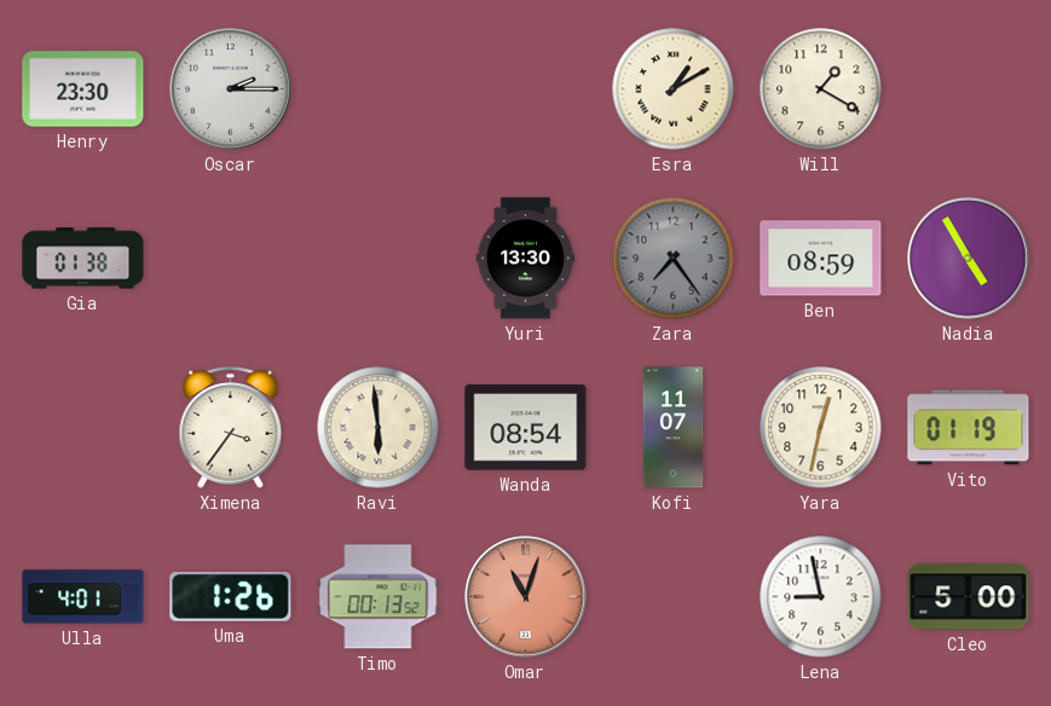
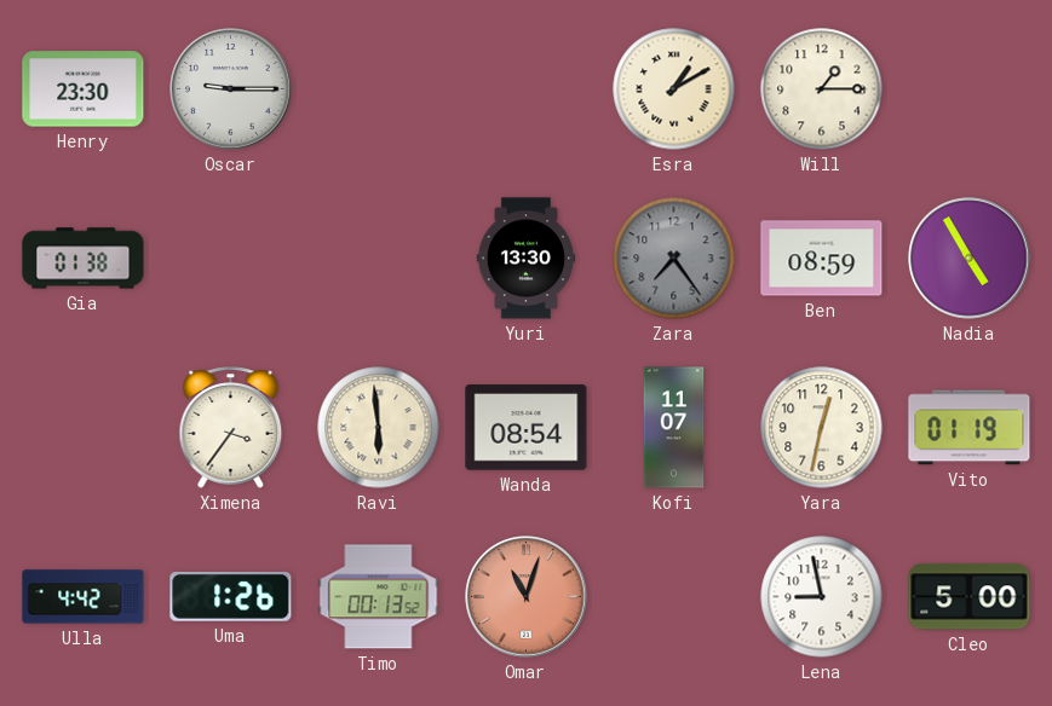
Oscar: 2:15 -> 9:15
Will: 1:20 -> 1:15
Ulla: 4:01 -> 4:42
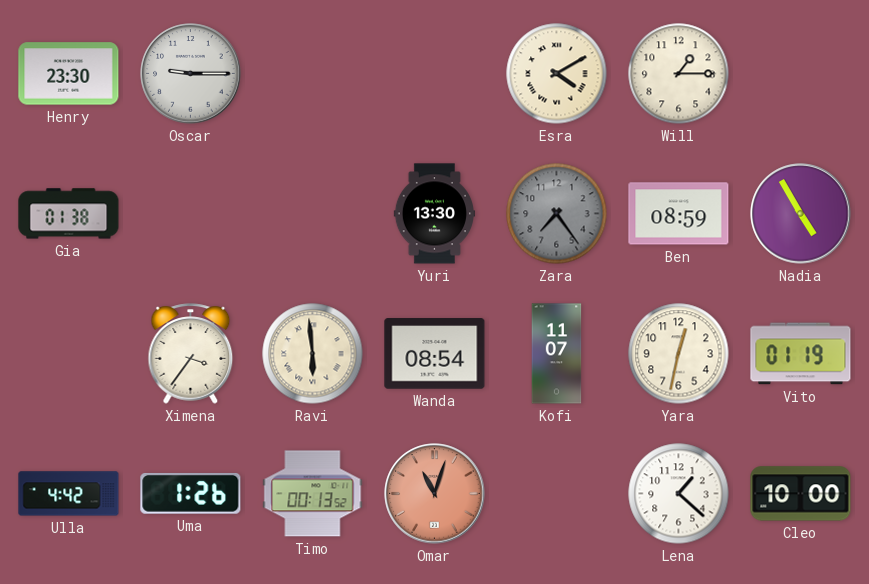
Esra: 1:10 -> 4:10
Lena: 8:58 -> 1:22
Cleo: 5:00 -> 10:00
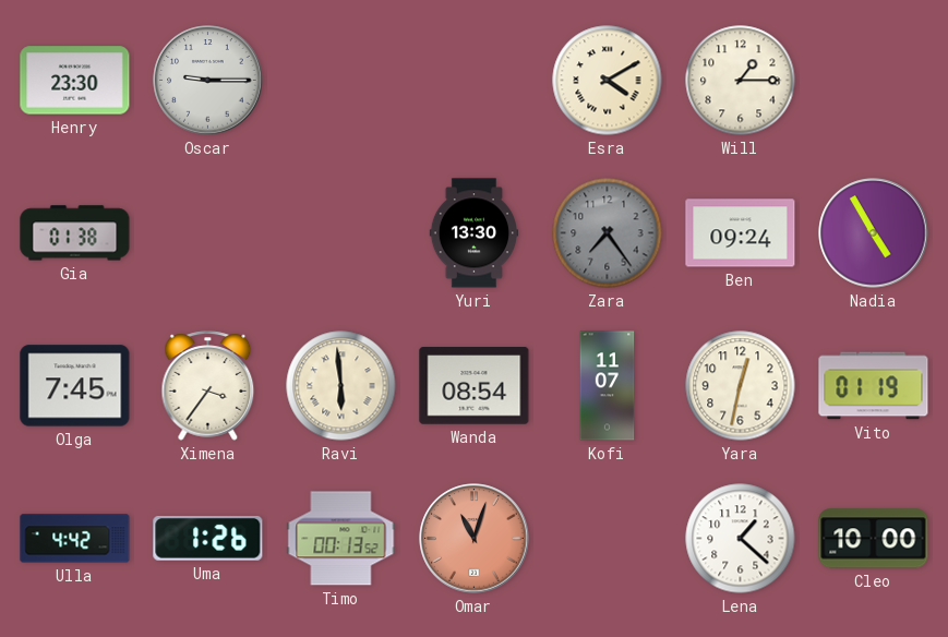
Ben: 08:59 -> 09:24
Olga: none -> 7:45
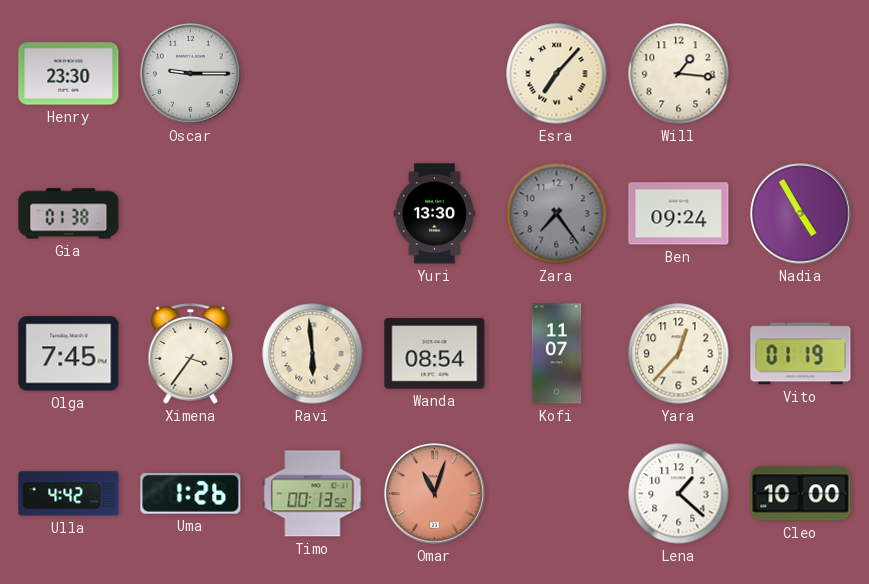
Esra: 4:10 -> 7:07
Will: 1:15 -> 1:16
Yara: 12:32 -> 12:37
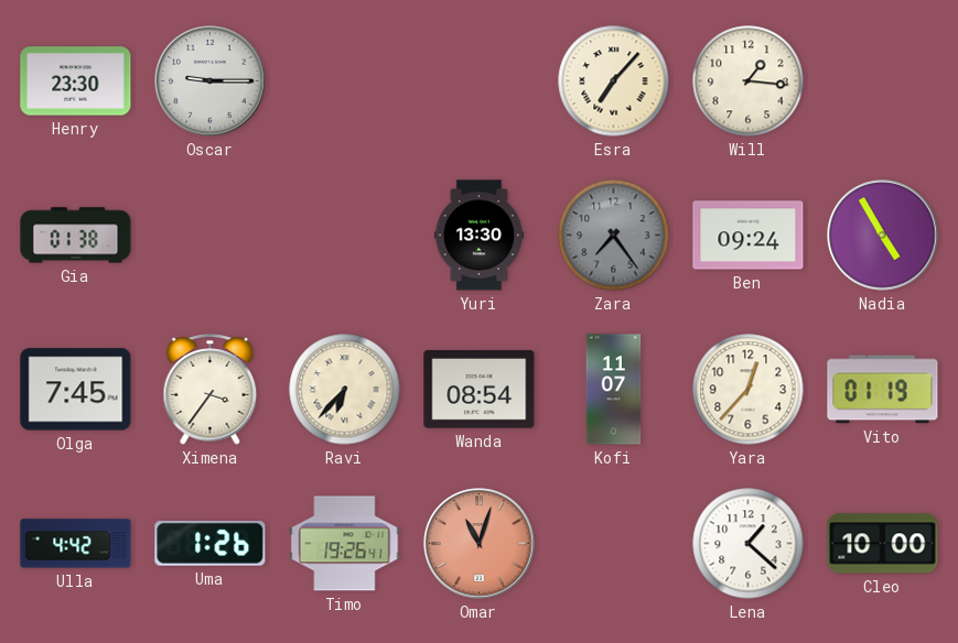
Ravi: 5:59 -> 6:37
Timo: 00:13 -> 19:26
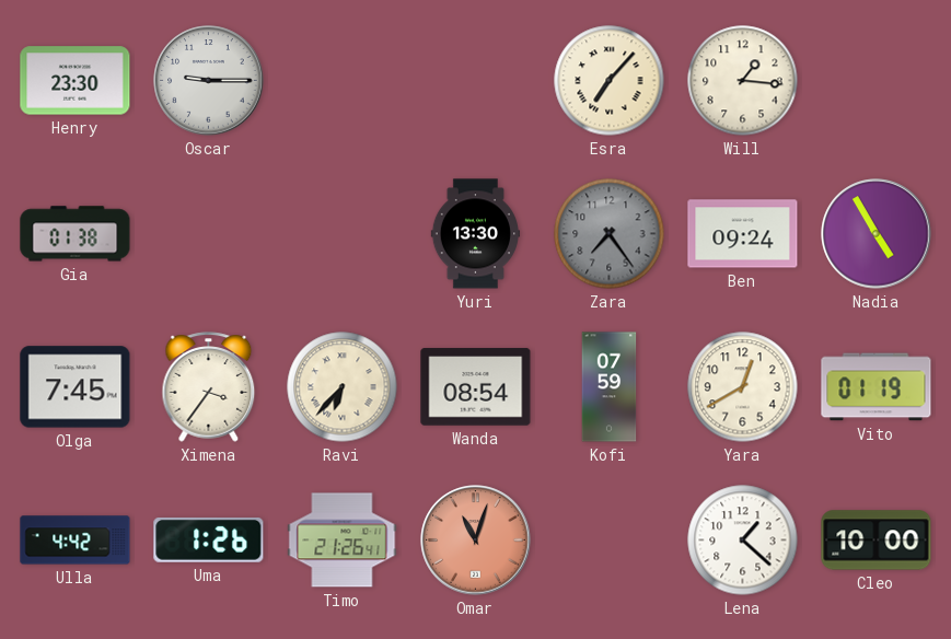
Kofi: 11:07 -> 07:59
Yara: 12:37 -> 12:40
Timo: 19:26 -> 21:26
